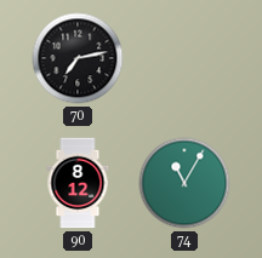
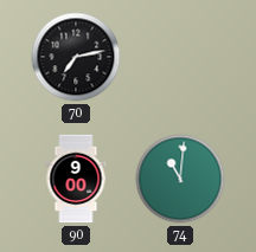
90: 8:12 -> 9:00
74: 11:05 -> 11:01
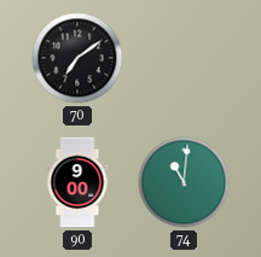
70: 7:13 -> 7:09
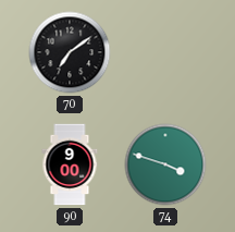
74: 11:01 -> 3:48
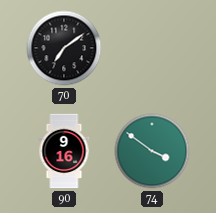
90: 9:00 -> 9:16
74: 3:48 -> 3:51
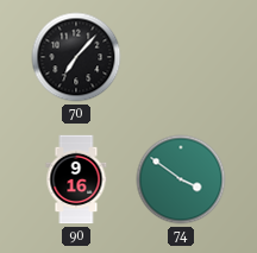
70: 7:09 -> 7:07
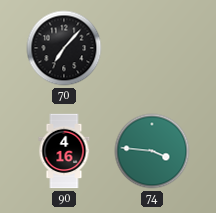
90: 9:16 -> 4:16
74: 3:51 -> 3:46
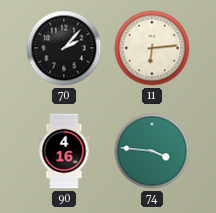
70: 7:07 -> 2:07
11: none -> 6:14
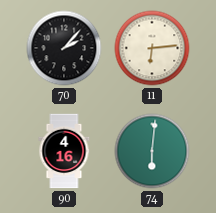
74: 3:46 -> 6:01
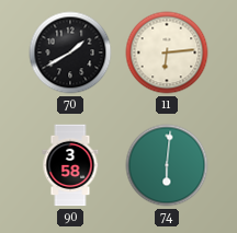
70: 2:07 -> 1:40
90: 4:16 -> 3:58
